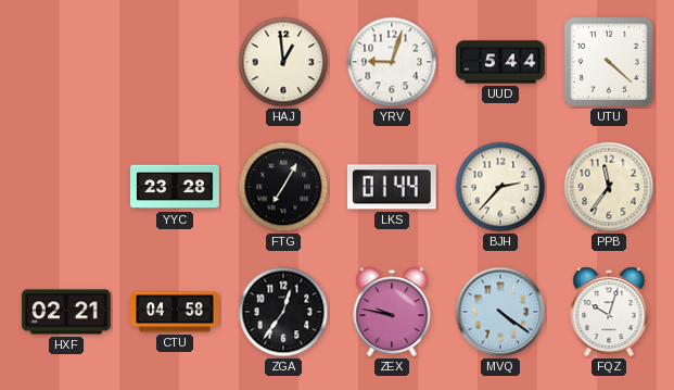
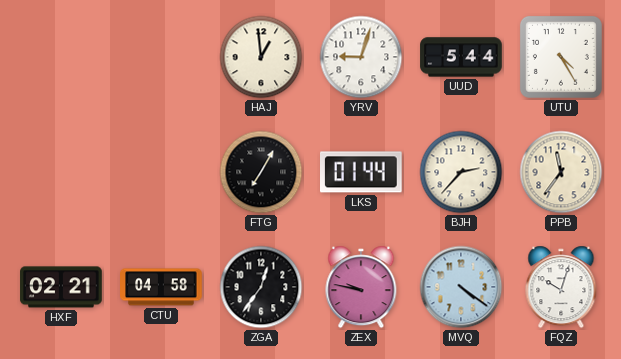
UTU: 4:22 -> 4:25
YYC: 23:28 -> none
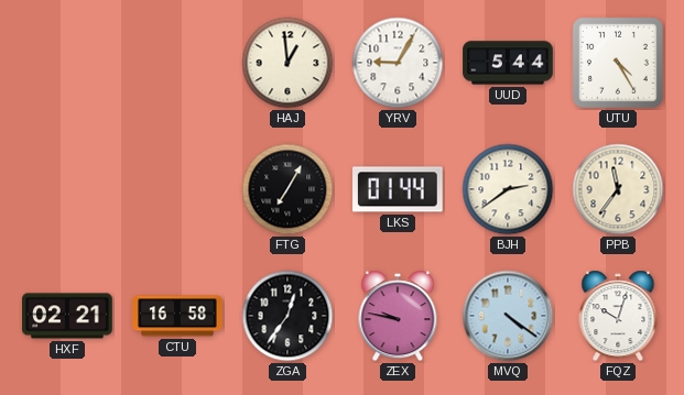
YRV: 9:03 -> 9:05
BJH: 2:37 -> 2:39
CTU: 04:58 -> 16:58
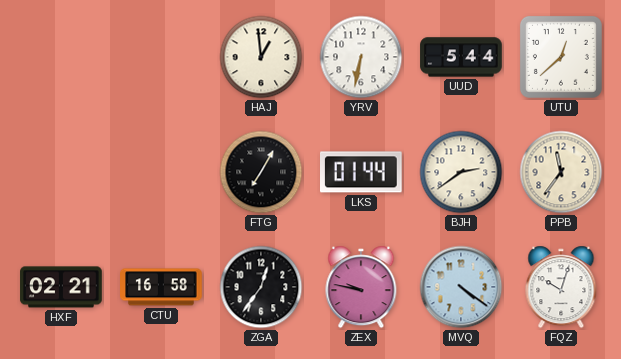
YRV: 9:05 -> 6:32
UTU: 4:25 -> 12:38
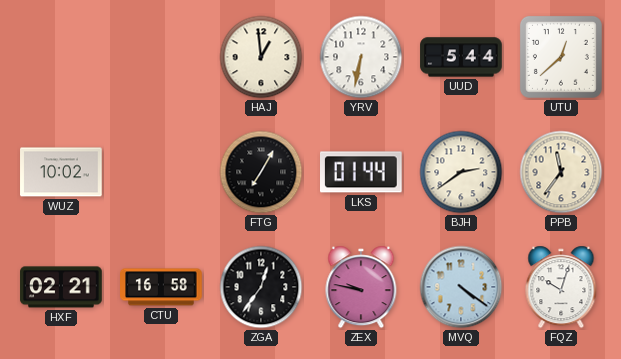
WUZ: none -> 10:02
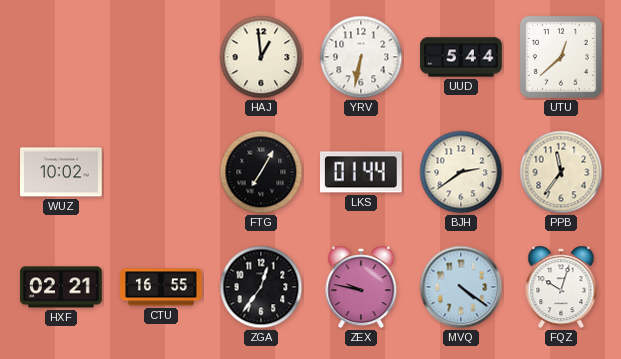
CTU: 16:58 -> 16:55
